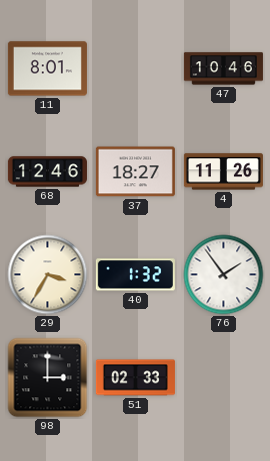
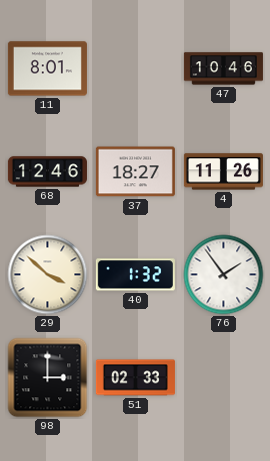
29: 3:35 -> 3:52
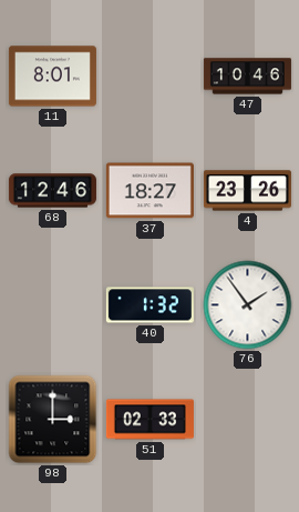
4: 11:26 -> 23:26
29: 3:52 -> none
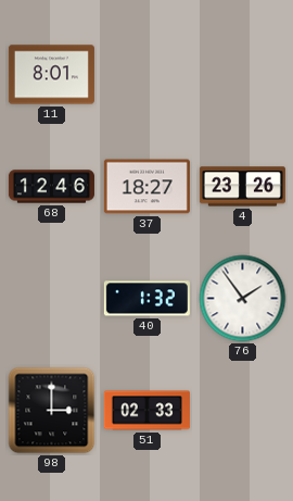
47: 10:46 -> none
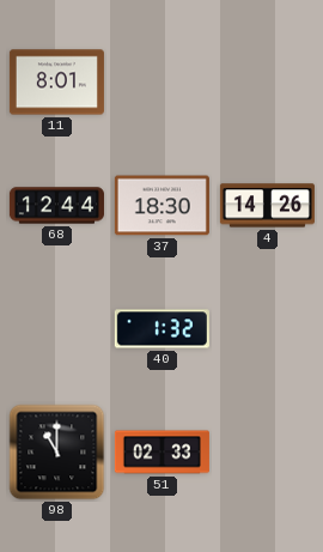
68: 12:46 -> 12:44
37: 18:27 -> 18:30
4: 23:26 -> 14:26
76: 1:54 -> none
98: 3:00 -> 11:00
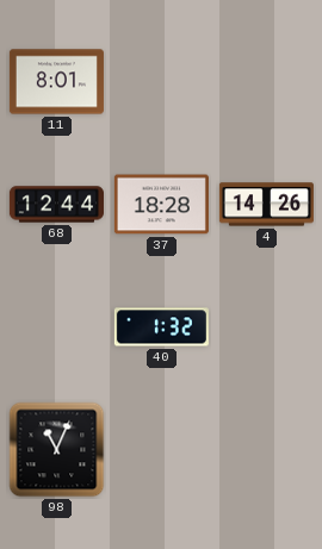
37: 18:30 -> 18:28
98: 11:00 -> 11:04
51: 02:33 -> none
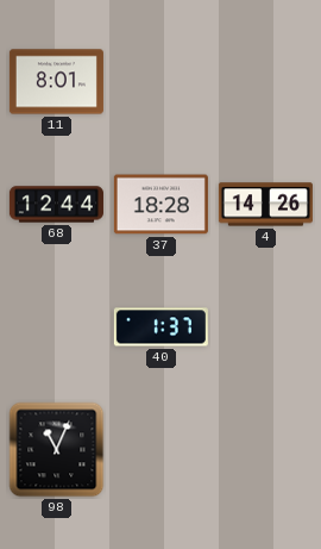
40: 1:32 -> 1:37
